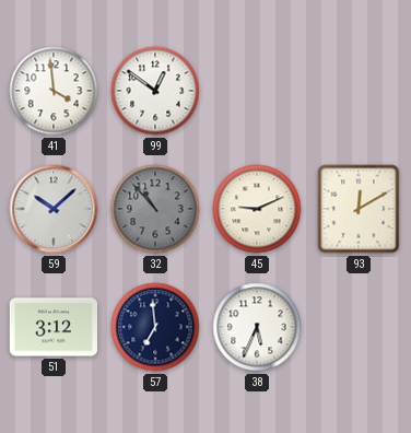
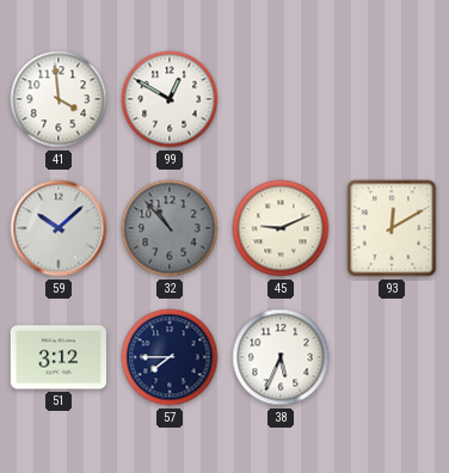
99: 12:51 -> 12:50
57: 6:59 -> 7:45
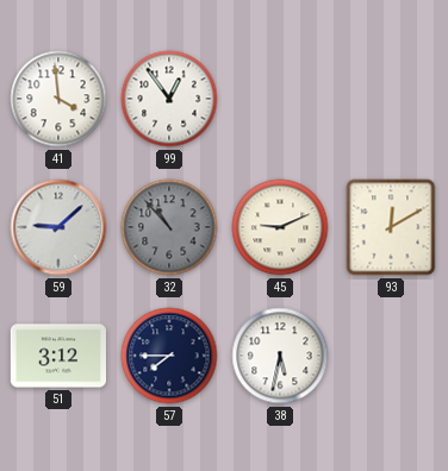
99: 12:50 -> 12:54
59: 10:08 -> 9:08
38: 5:34 -> 5:32
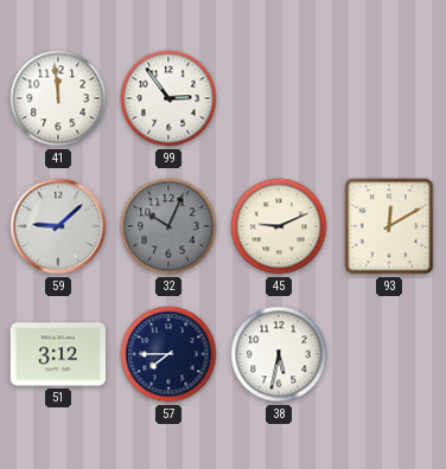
41: 3:59 -> 11:59
99: 12:54 -> 2:54
32: 10:53 -> 10:04
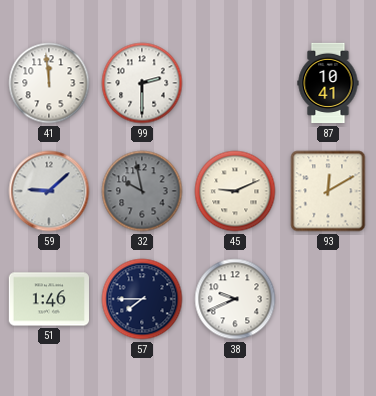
99: 2:54 -> 2:30
87: none -> 10:41
32: 10:04 -> 9:58
51: 3:12 -> 1:46
38: 5:32 -> 9:41
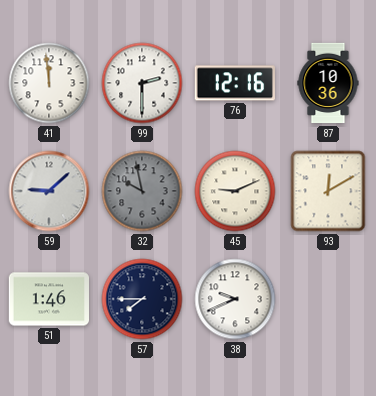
76: none -> 12:16
87: 10:41 -> 10:36
